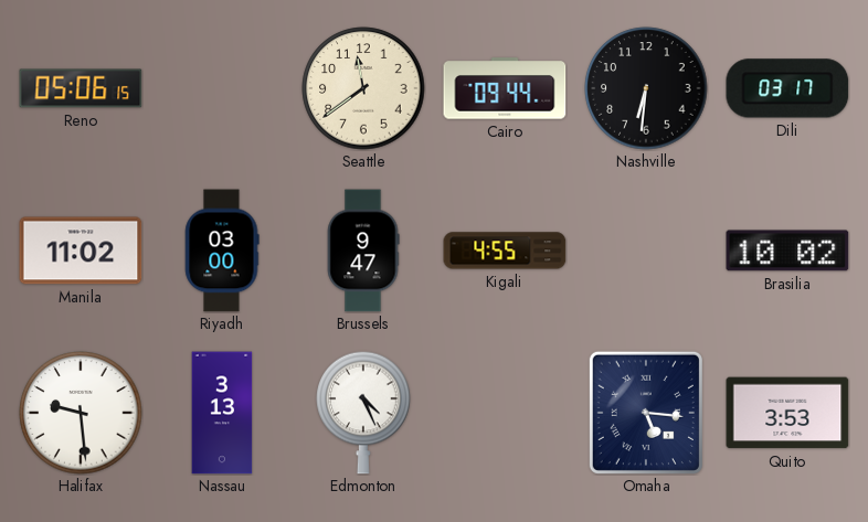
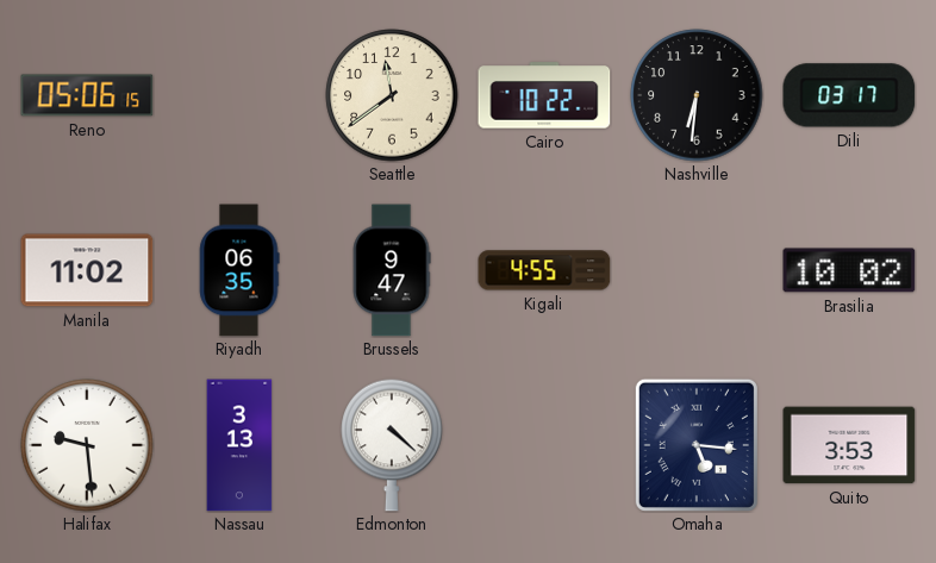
Cairo: 09:44 -> 10:22
Riyadh: 03:00 -> 06:35
Edmonton: 4:26 -> 4:22
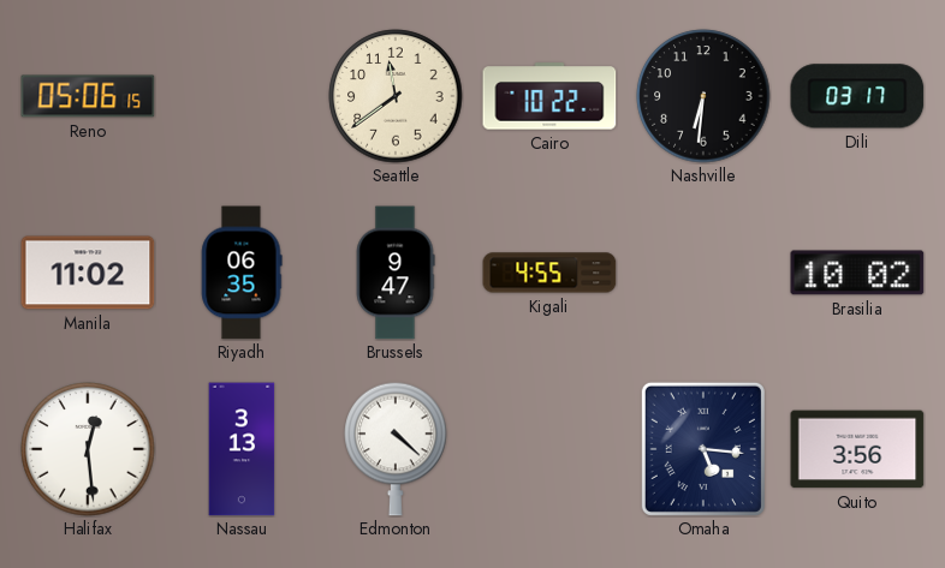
Halifax: 9:29 -> 12:29
Quito: 3:53 -> 3:56
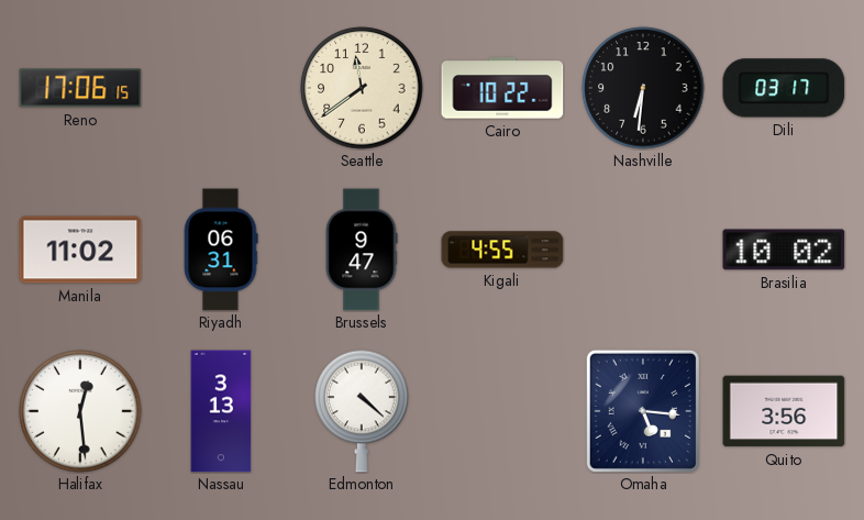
Reno: 05:06 -> 17:06
Riyadh: 06:35 -> 06:31
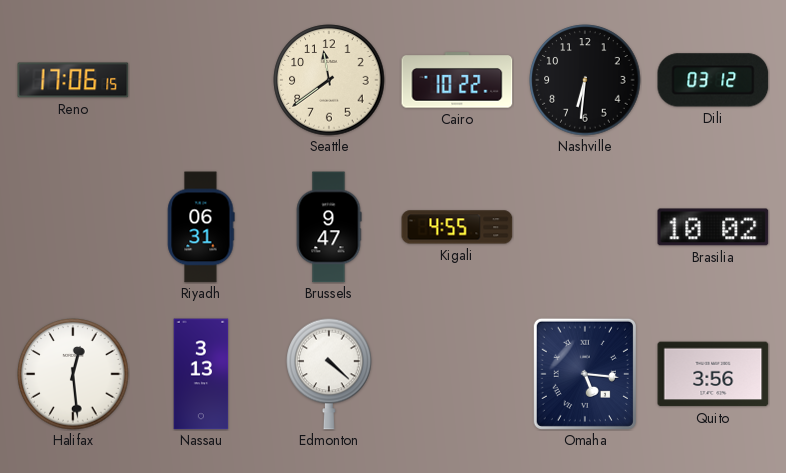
Dili: 03:17 -> 03:12
Manila: 11:02 -> none
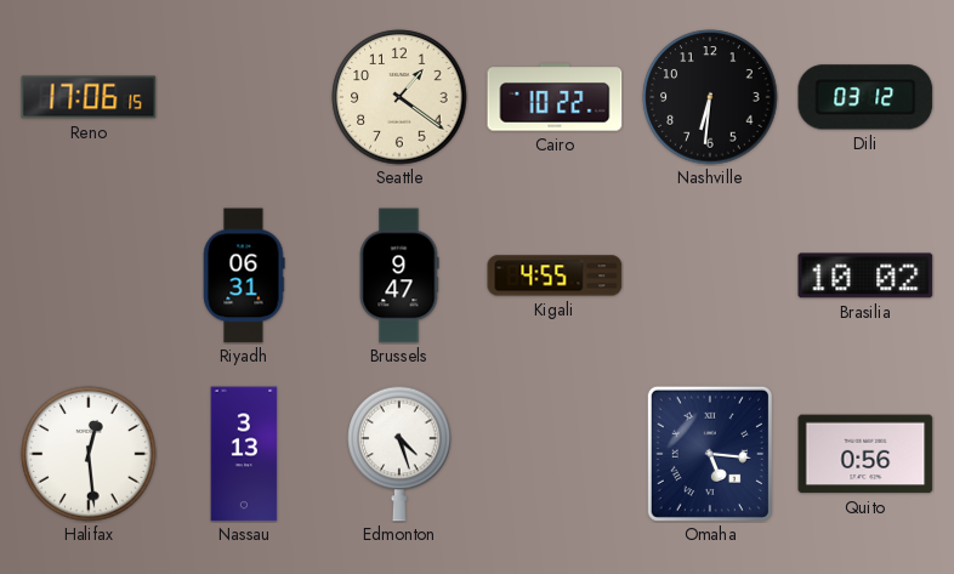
Seattle: 11:39 -> 1:21
Edmonton: 4:22 -> 4:27
Quito: 3:56 -> 0:56
